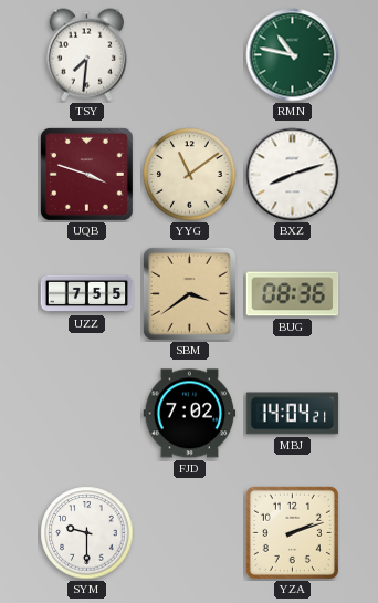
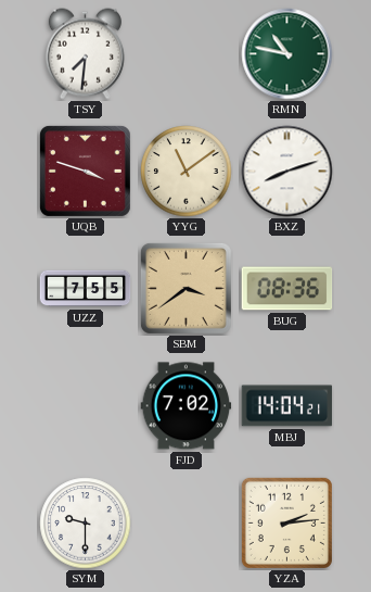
YZA: 2:12 -> 2:14
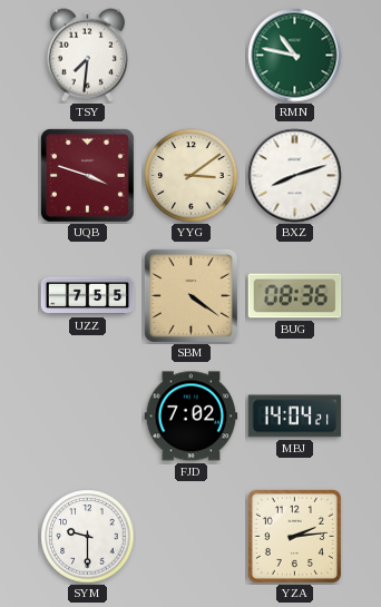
YYG: 11:09 -> 3:09
SBM: 3:39 -> 4:21
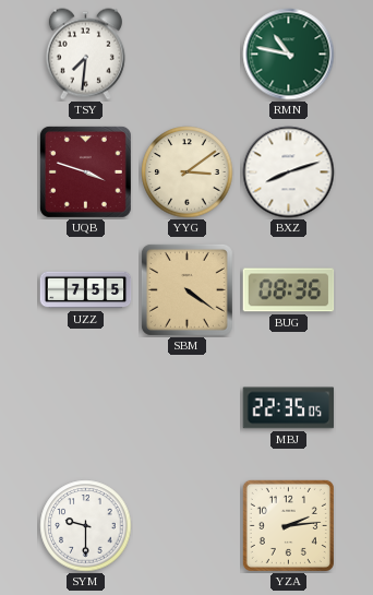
FJD: 7:02 -> none
MBJ: 14:04 -> 22:35
